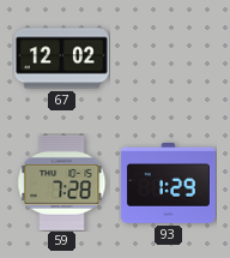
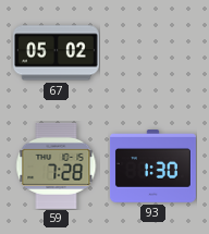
67: 12:02 -> 05:02
93: 1:29 -> 1:30
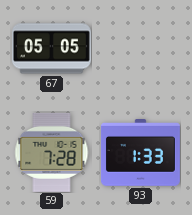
67: 05:02 -> 05:05
93: 1:30 -> 1:33
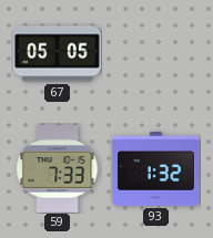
59: 7:28 -> 7:33
93: 1:33 -> 1:32
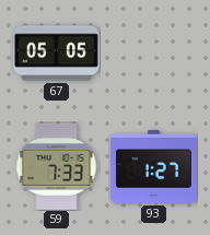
93: 1:32 -> 1:27
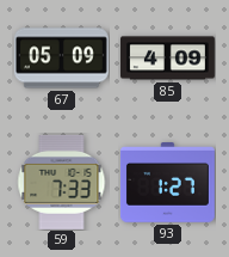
67: 05:05 -> 05:09
85: none -> 4:09
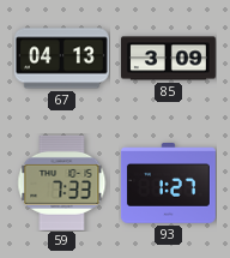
67: 05:09 -> 04:13
85: 4:09 -> 3:09
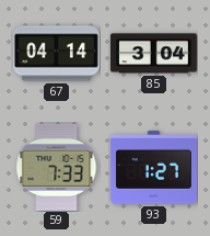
67: 04:13 -> 04:14
85: 3:09 -> 3:04
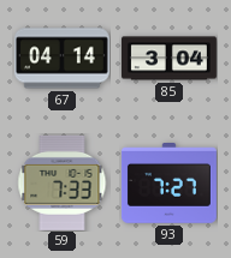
93: 1:27 -> 7:27
